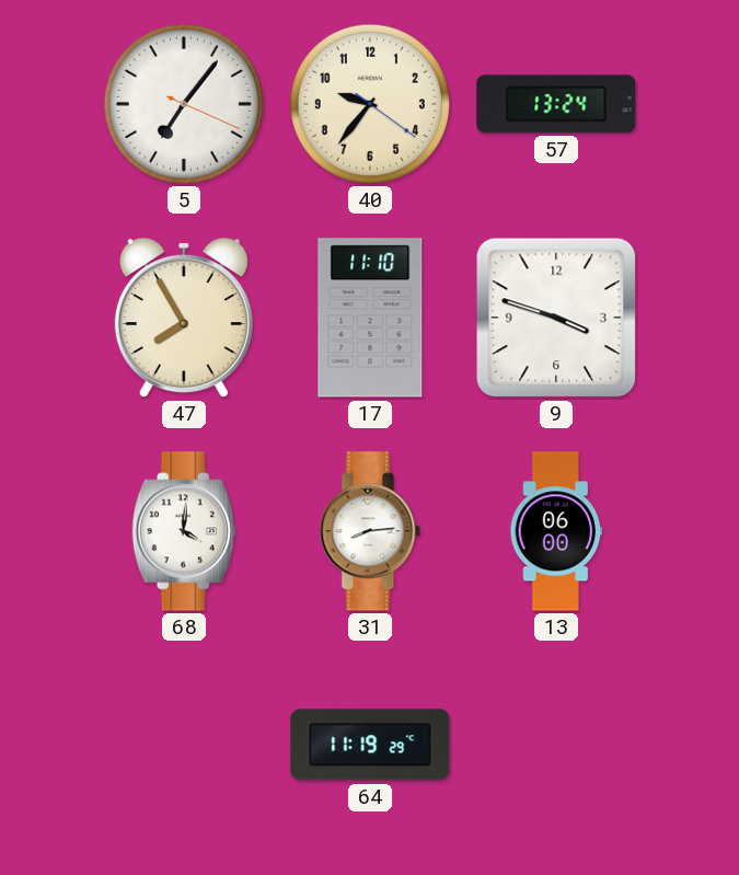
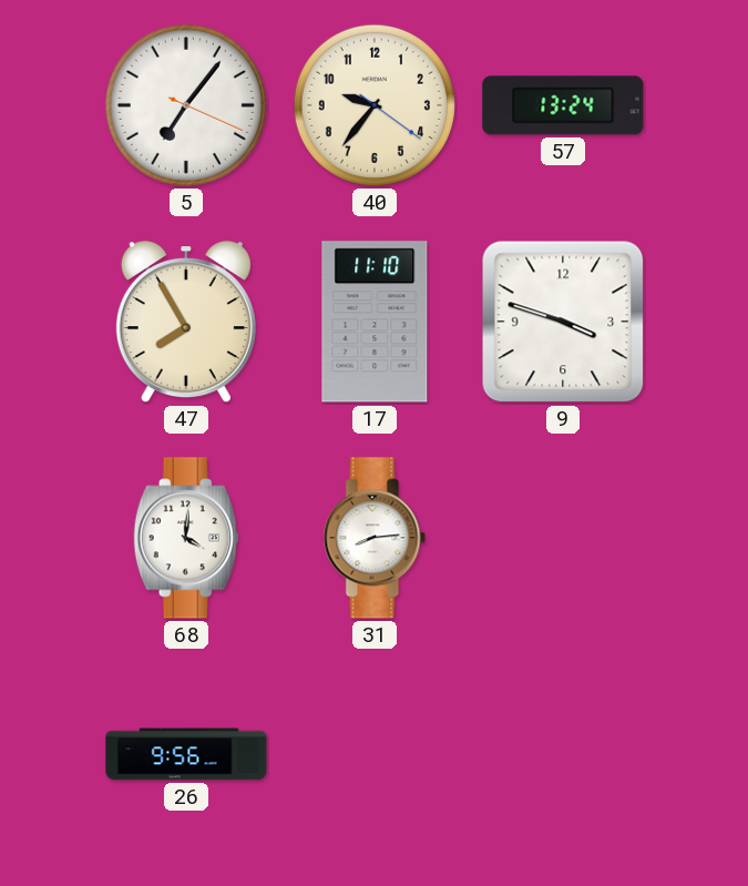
13: 06:00 -> none
26: none -> 9:56
64: 11:19 -> none
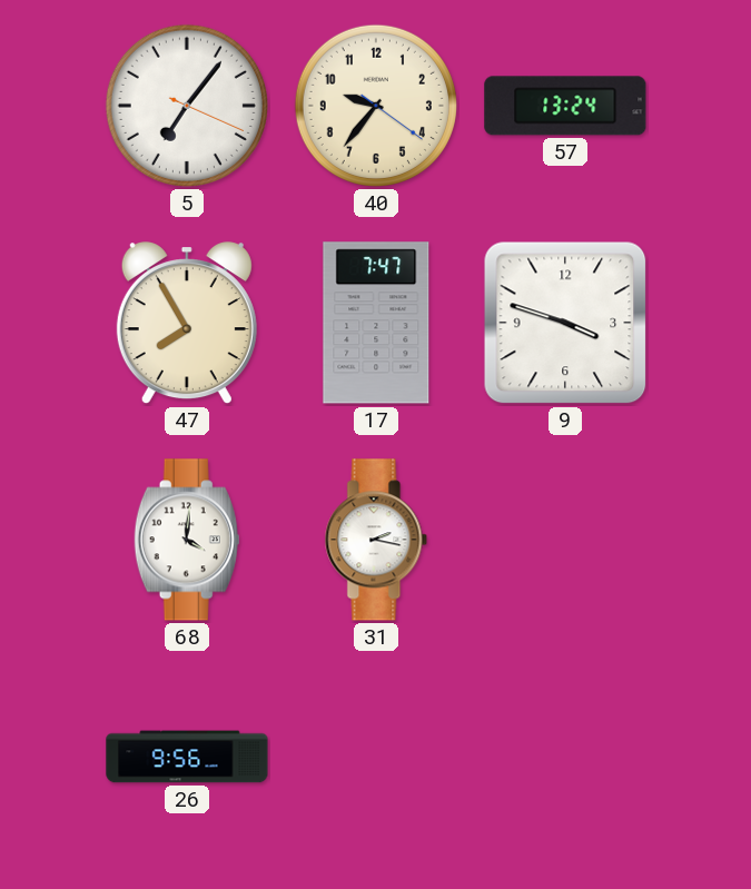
17: 11:10 -> 7:47
31: 8:14 -> 2:17
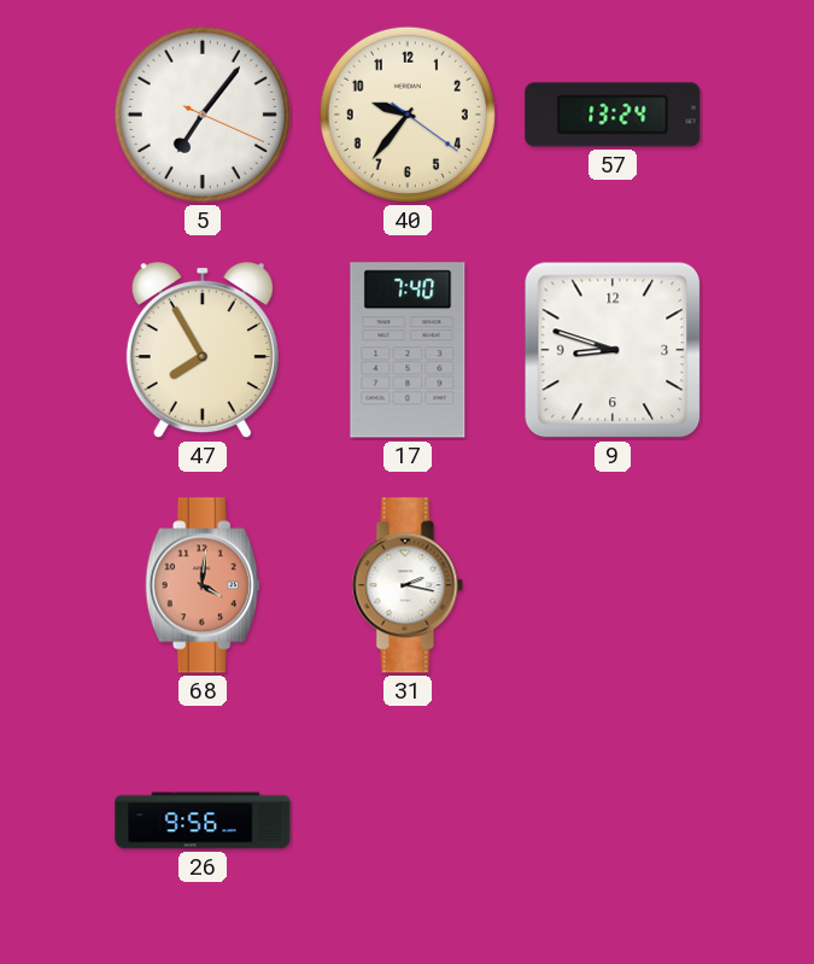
17: 7:47 -> 7:40
9: 3:48 -> 8:48
68 dial: white -> salmon
